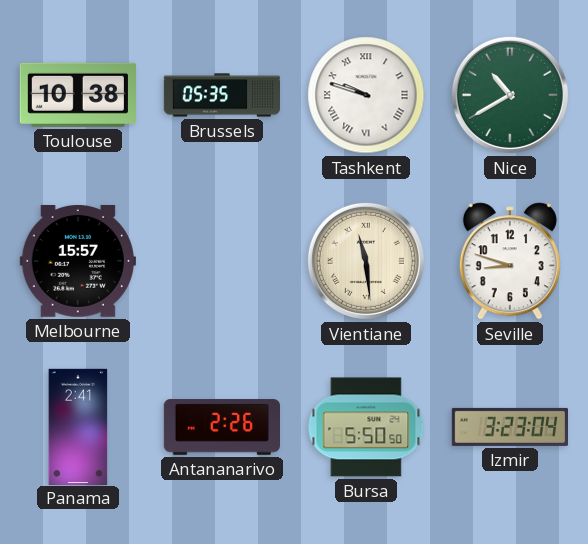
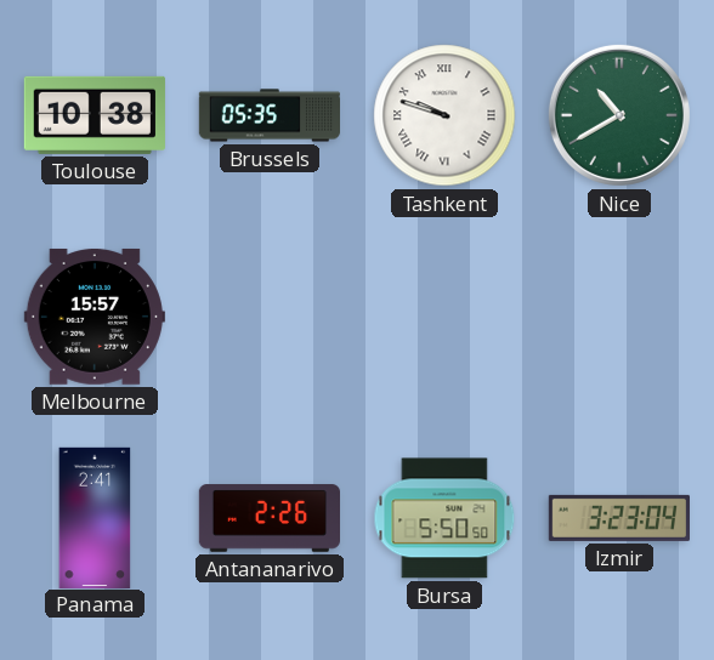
Vientiane: 11:29 -> none
Seville: 8:48 -> none
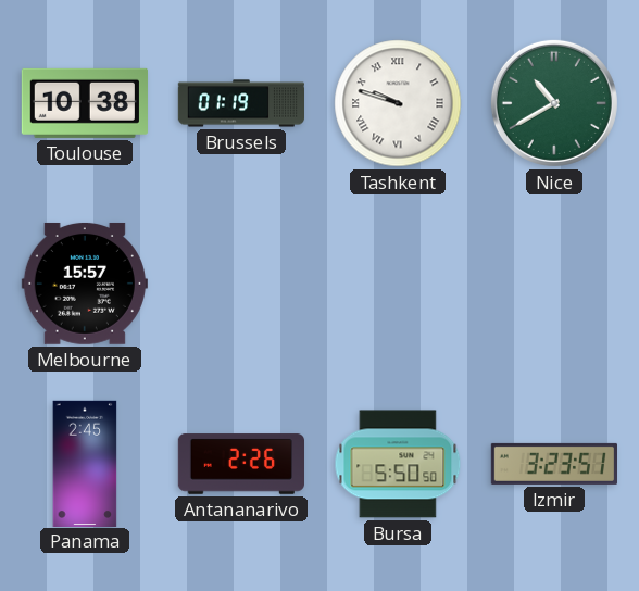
Brussels: 05:35 -> 01:19
Panama: 2:41 -> 2:45
Izmir: 3:23:04 -> 3:23:51
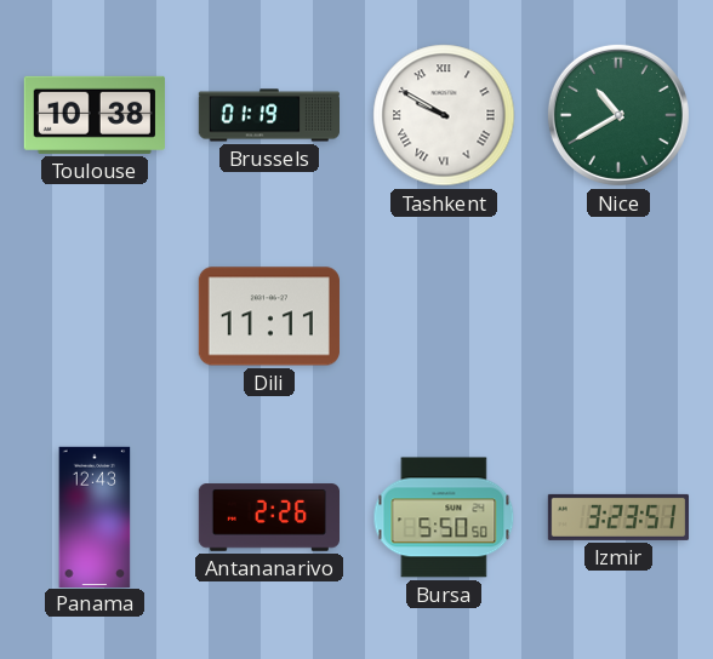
Tashkent: 9:48 -> 9:50
Melbourne: 15:57 -> none
Dili: none -> 11:11
Panama: 2:45 -> 12:43
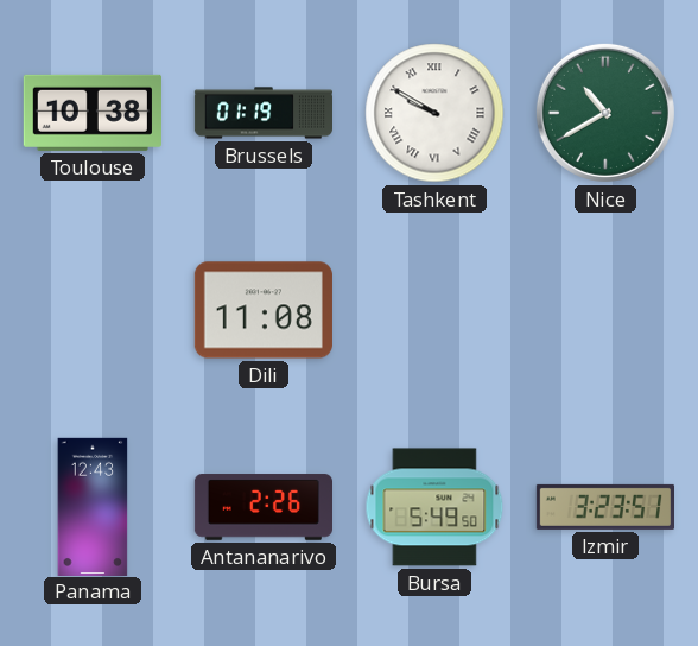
Dili: 11:11 -> 11:08
Bursa: 5:50 -> 5:49
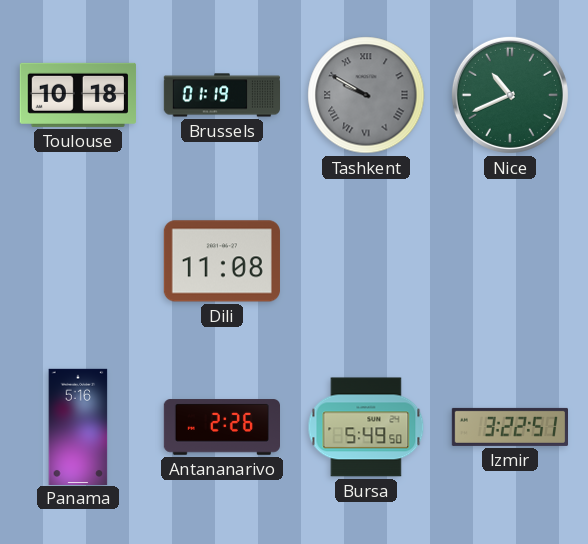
Toulouse: 10:38 -> 10:18
Tashkent dial: white -> grey
Nice: 10:40 -> 10:41
Panama: 12:43 -> 5:16
Izmir: 3:23 -> 3:22
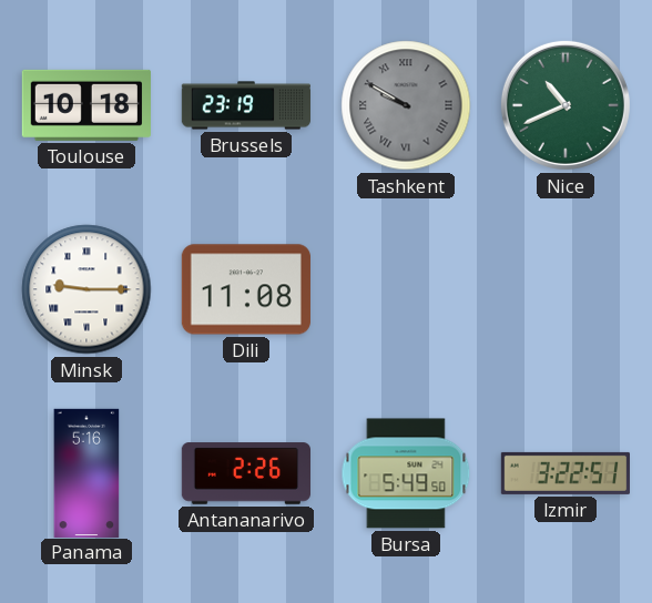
Brussels: 01:19 -> 23:19
Minsk: none -> 9:15
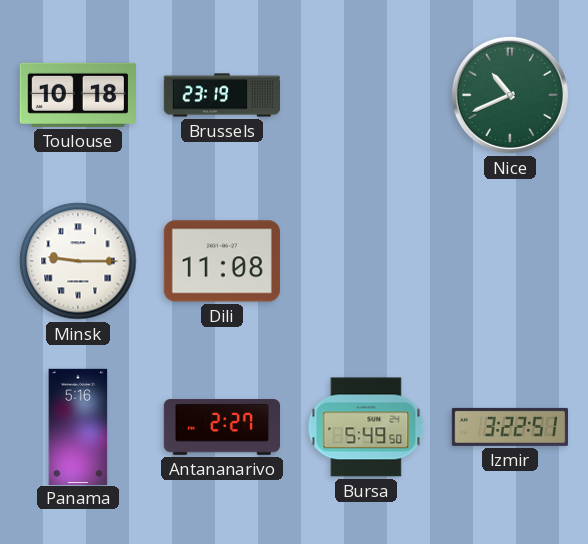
Tashkent: 9:50 -> none
Antananarivo: 2:26 -> 2:27
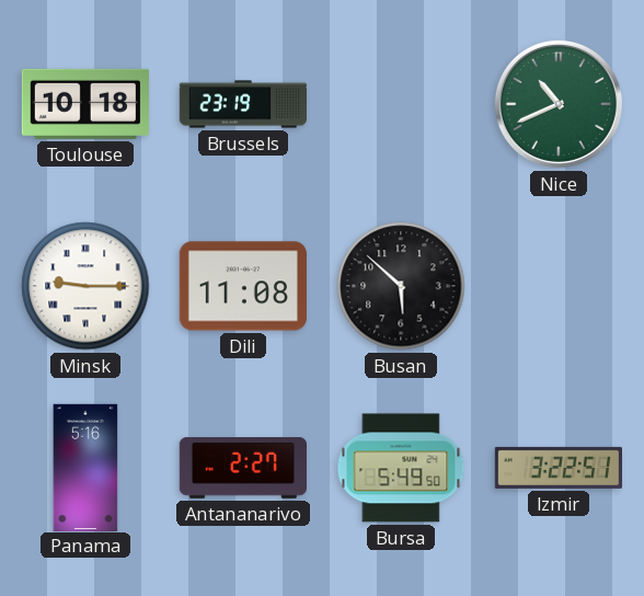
Busan: none -> 5:52
